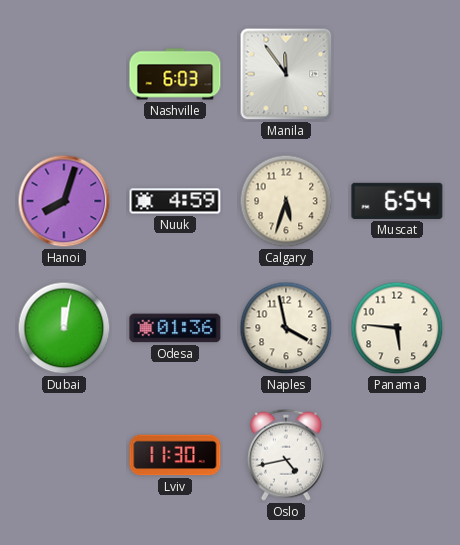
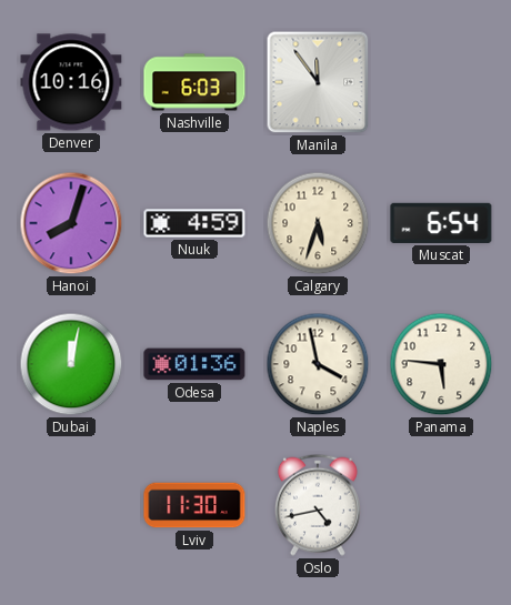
Denver: none -> 10:16
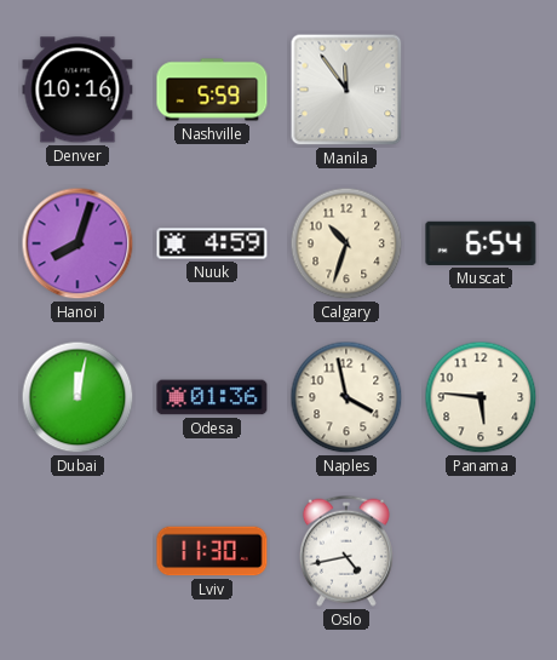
Nashville: 6:03 -> 5:59
Calgary: 5:33 -> 10:33
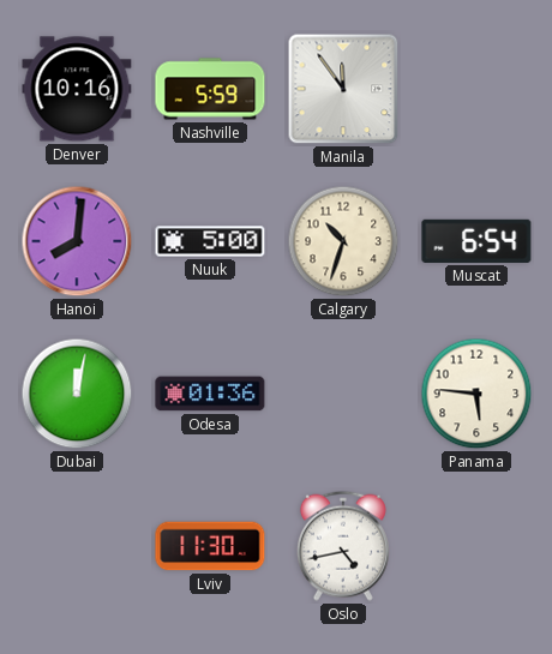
Hanoi: 8:03 -> 8:01
Nuuk: 4:59 -> 5:00
Naples: 3:58 -> none
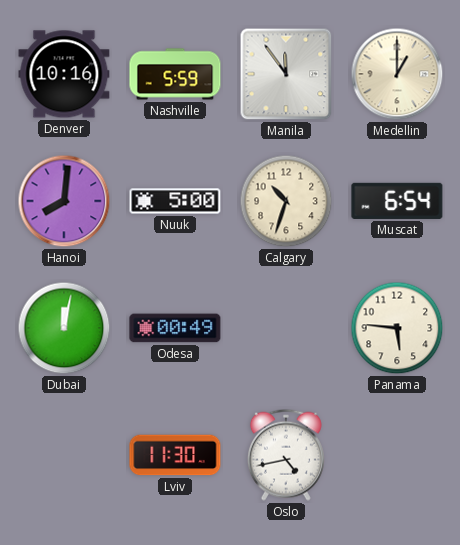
Medellin: none -> 1:00
Odesa: 01:36 -> 00:49
